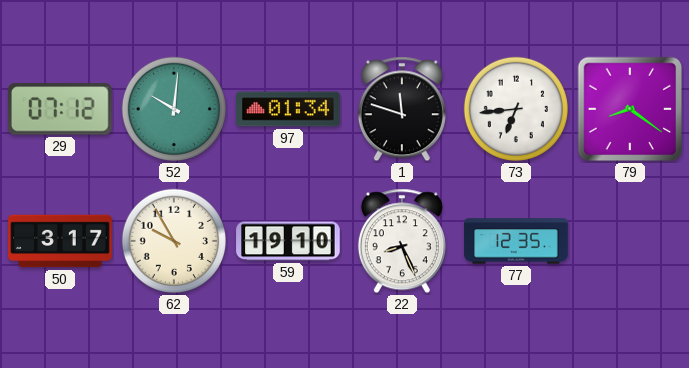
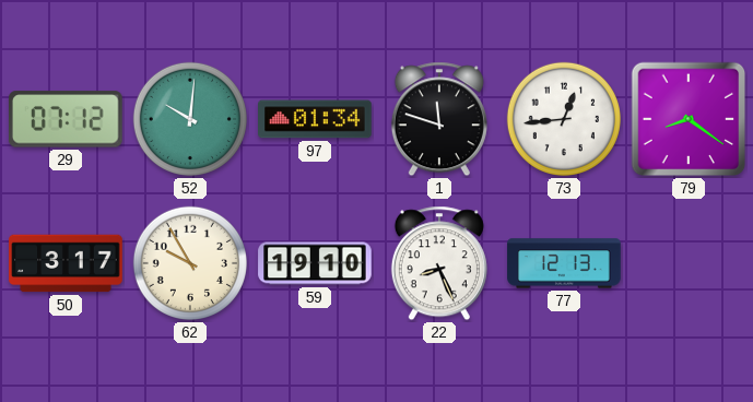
73: 6:44 -> 12:44
77: 12:35 -> 12:13
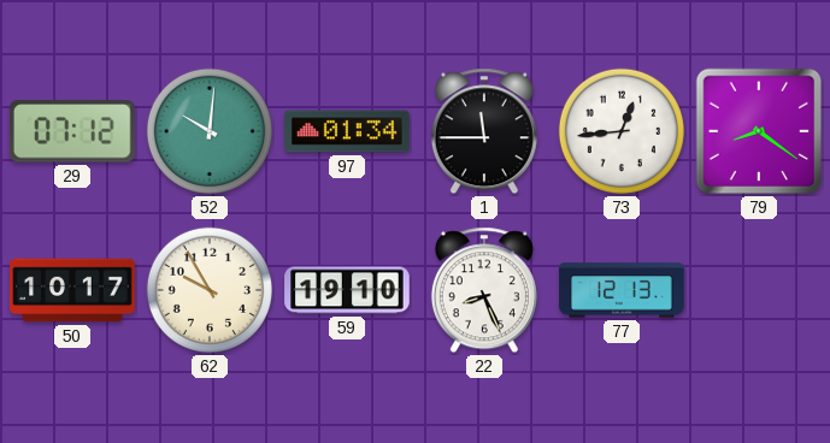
1: 11:48 -> 11:45
50: 3:17 -> 10:17
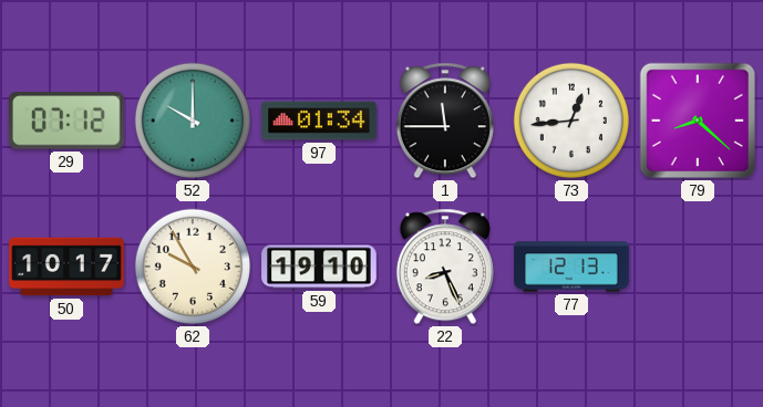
52: 10:01 -> 10:00
79: 8:21 -> 8:22
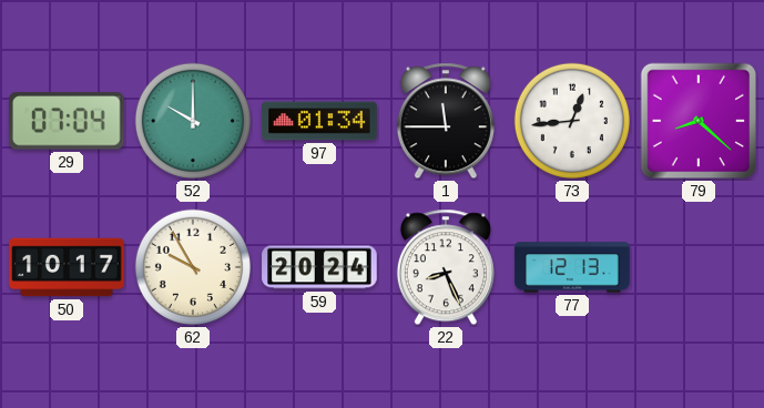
29: 07:12 -> 07:04
59: 19:10 -> 20:24
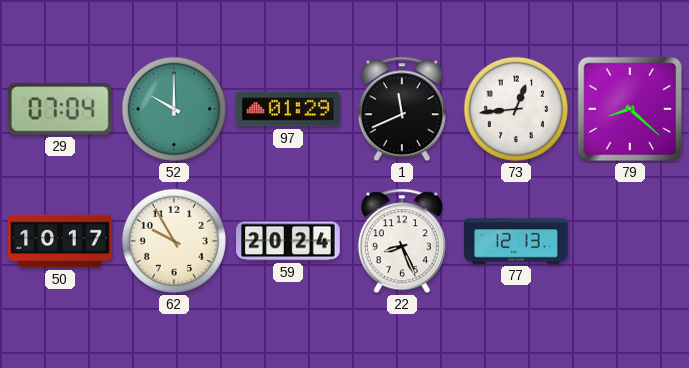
97: 01:34 -> 01:29
1: 11:45 -> 11:41
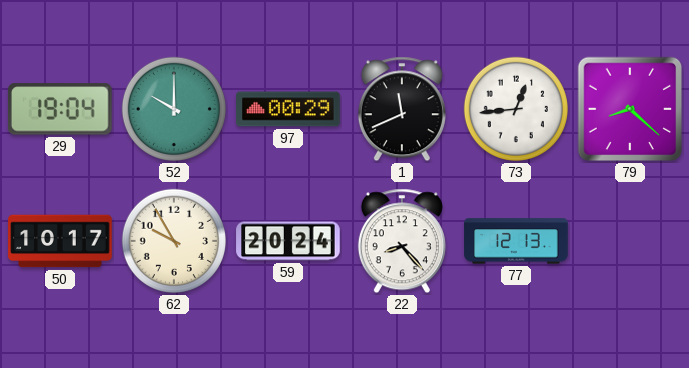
29: 07:04 -> 19:04
97: 01:29 -> 00:29
22: 8:26 -> 8:23
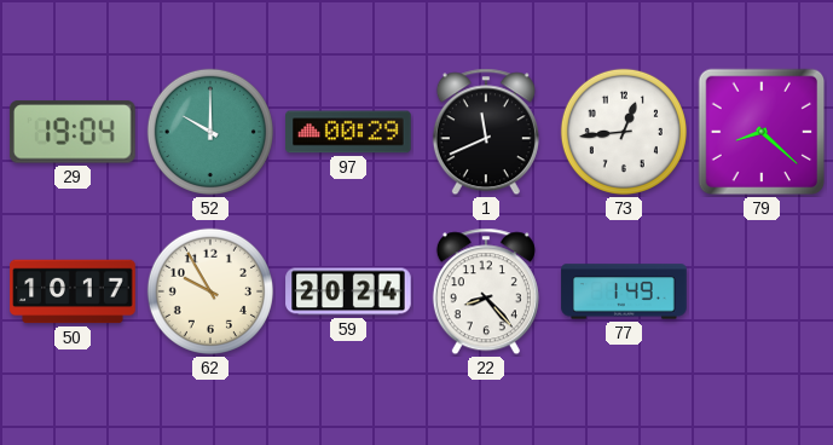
77: 12:13 -> 1:49
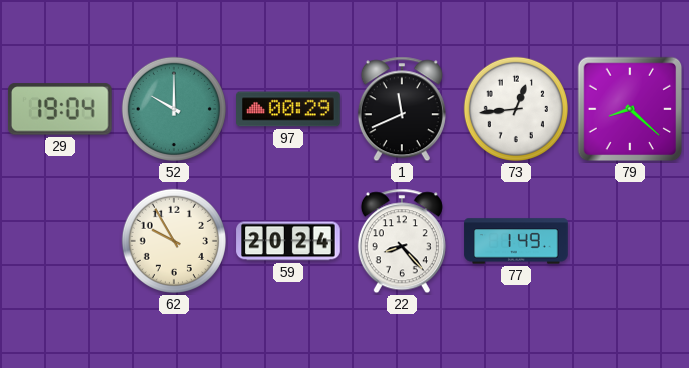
50: 10:17 -> none
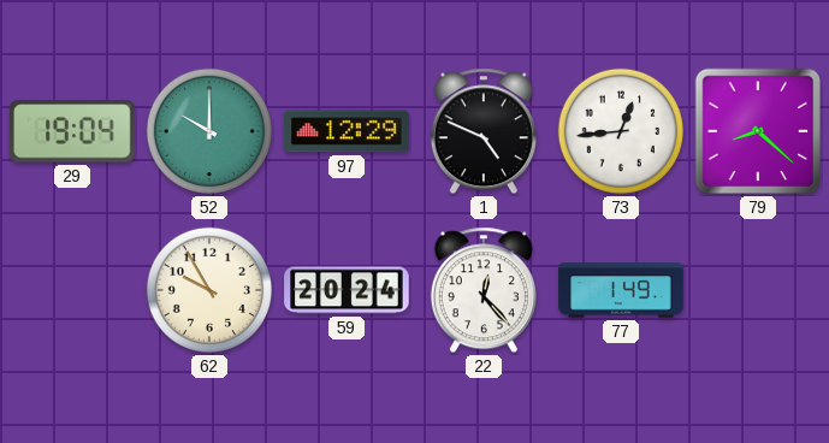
97: 00:29 -> 12:29
1: 11:41 -> 4:49
22: 8:23 -> 12:23
